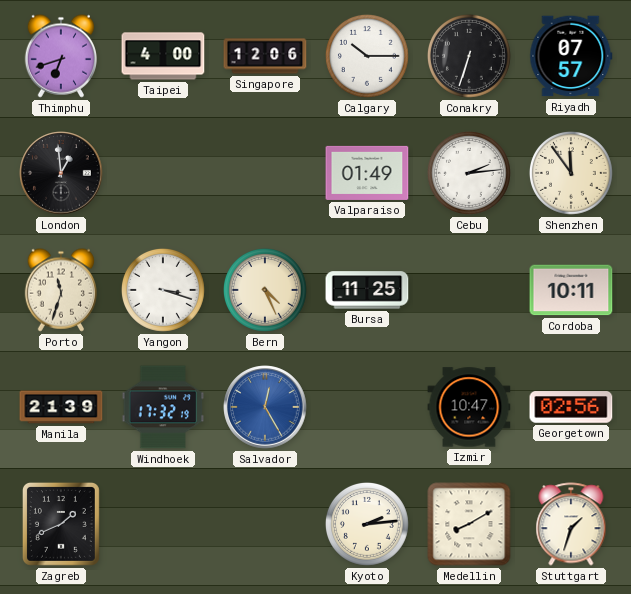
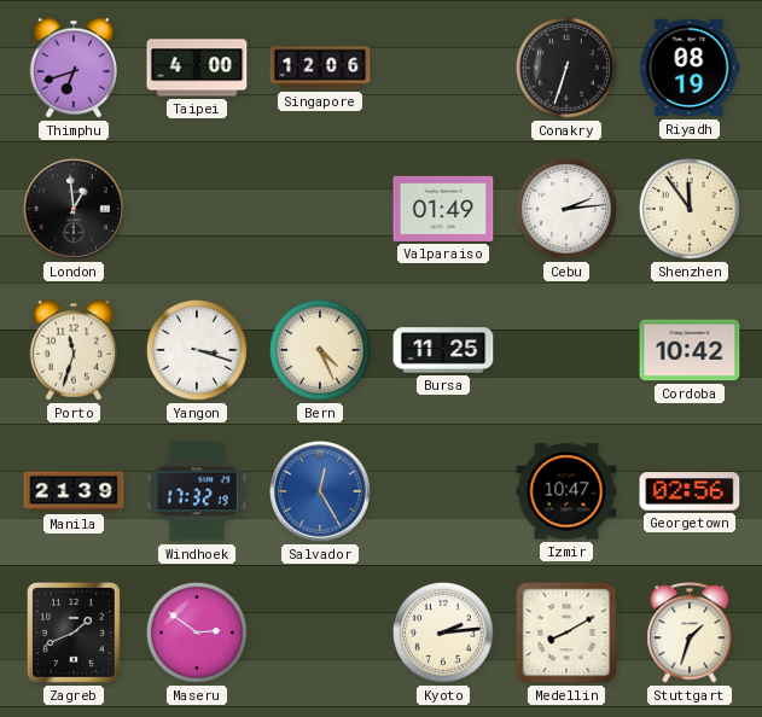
Calgary: 10:15 -> none
Riyadh: 07:57 -> 08:19
Cordoba: 10:11 -> 10:42
Maseru: none -> 2:51
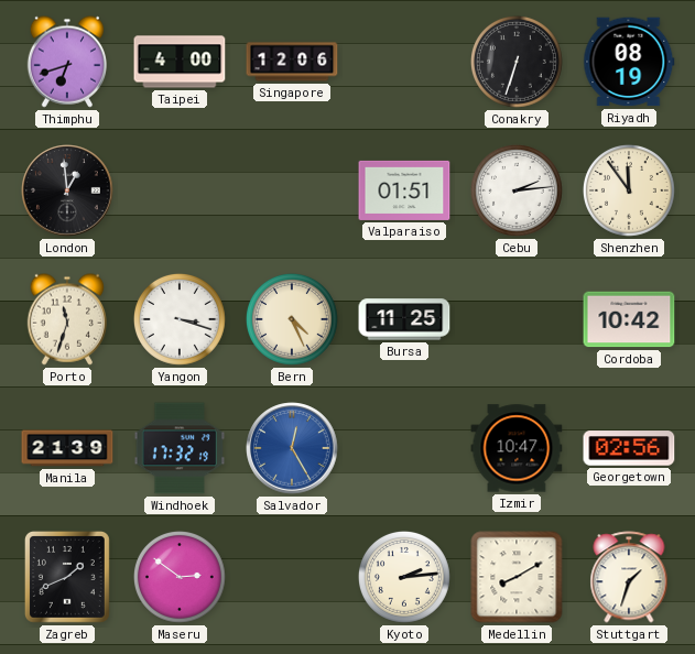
Valparaiso: 01:49 -> 01:51
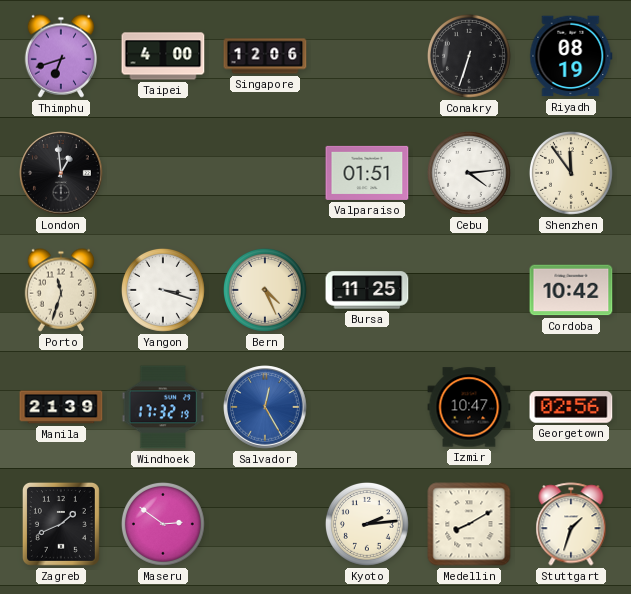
Cebu: 2:14 -> 4:14
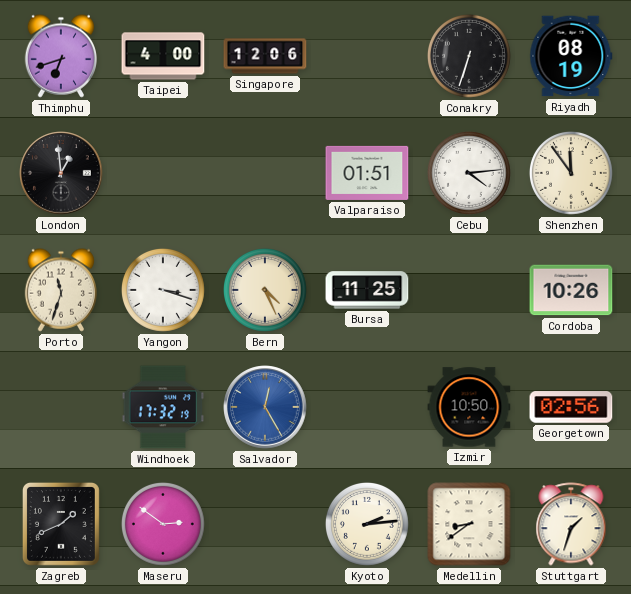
Cordoba: 10:42 -> 10:26
Manila: 21:39 -> none
Izmir: 10:47 -> 10:50
Medellin: 8:10 -> 8:39
